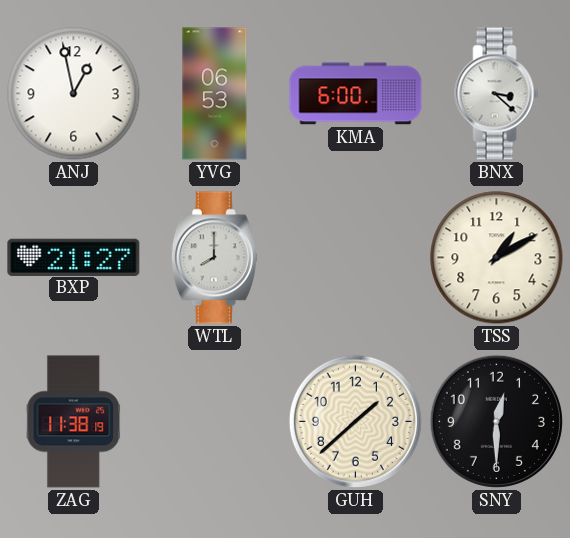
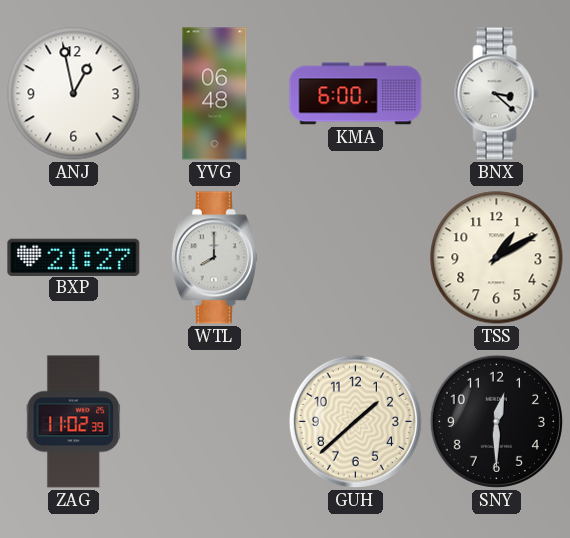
YVG: 06:53 -> 06:48
ZAG: 11:38 -> 11:02
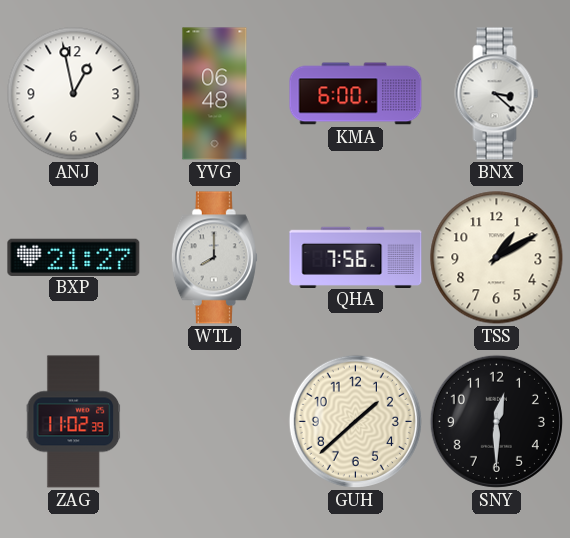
QHA: none -> 7:56
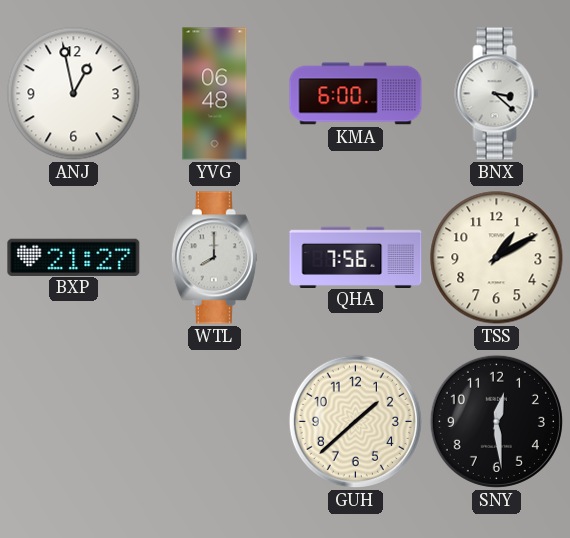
ZAG: 11:02 -> none
SNY: 12:30 -> 12:29
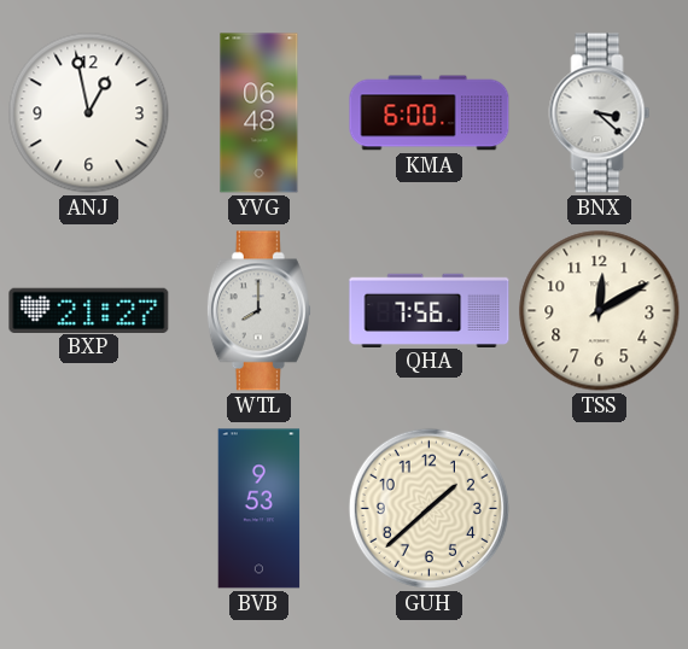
TSS: 1:10 -> 12:10
BVB: none -> 9:53
SNY: 12:29 -> none
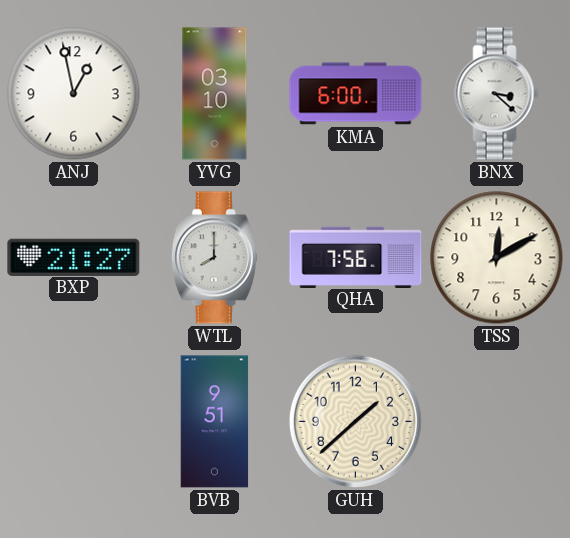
YVG: 06:48 -> 03:10
BVB: 9:53 -> 9:51
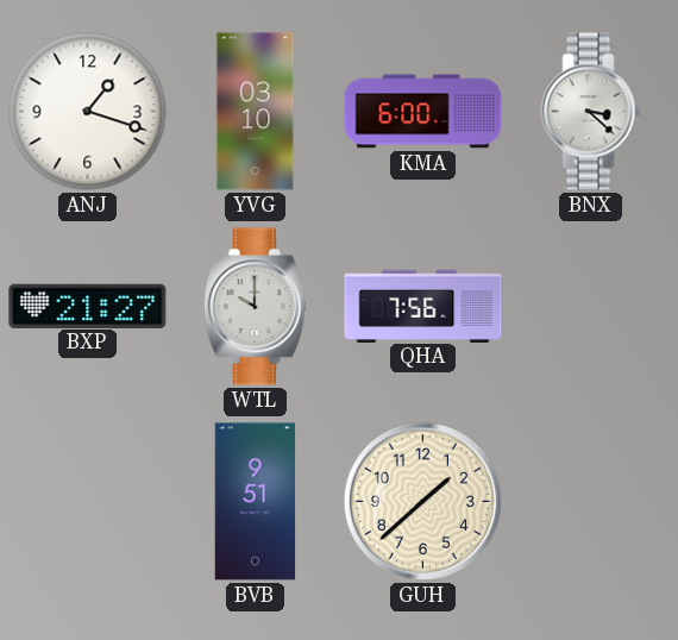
ANJ: 12:58 -> 1:18
WTL: 8:00 -> 10:00
TSS: 12:10 -> none
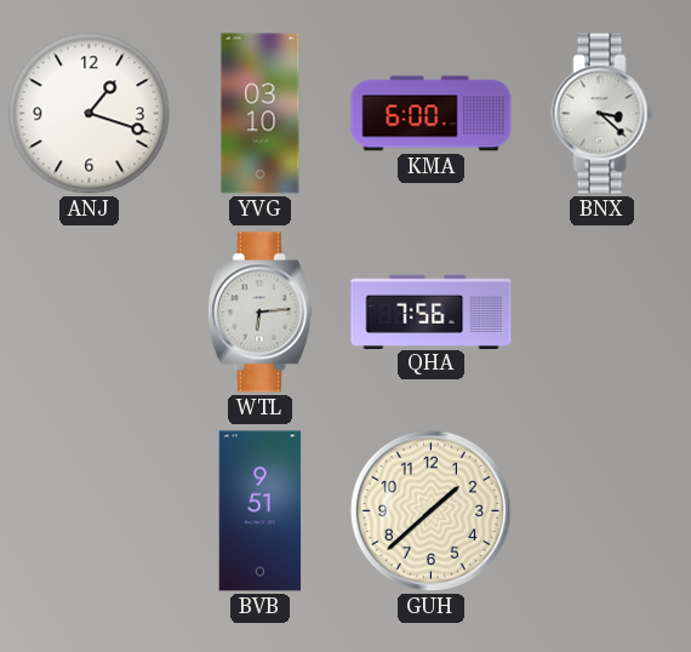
BXP: 21:27 -> none
WTL: 10:00 -> 6:14
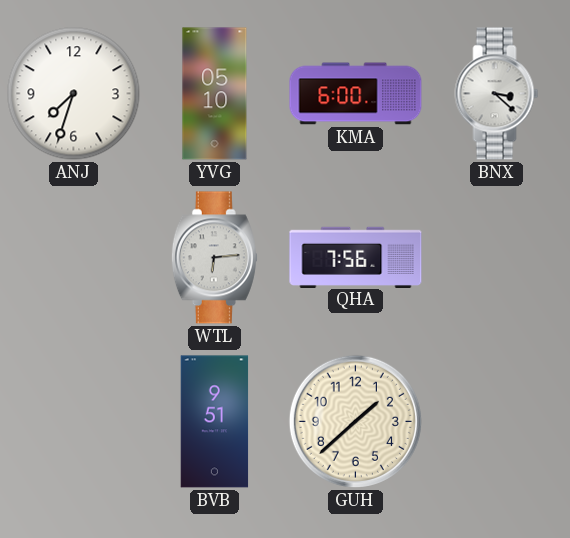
ANJ: 1:18 -> 7:33
YVG: 03:10 -> 05:10
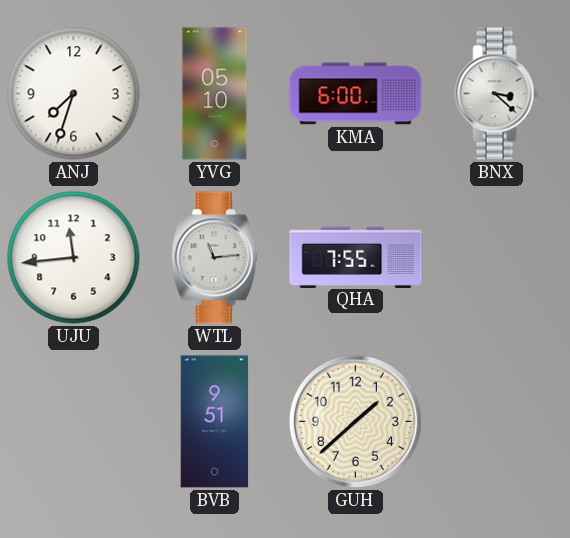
UJU: none -> 11:44
WTL: 6:14 -> 11:14
QHA: 7:56 -> 7:55
